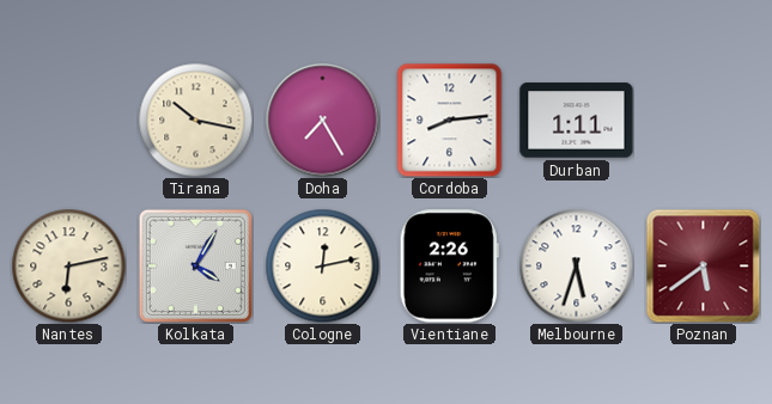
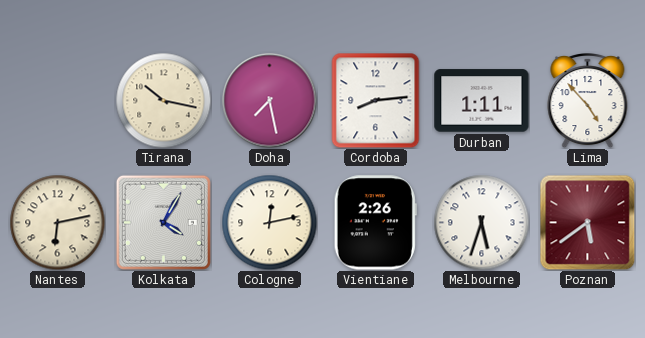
Doha: 7:25 -> 7:28
Lima: none -> 4:53
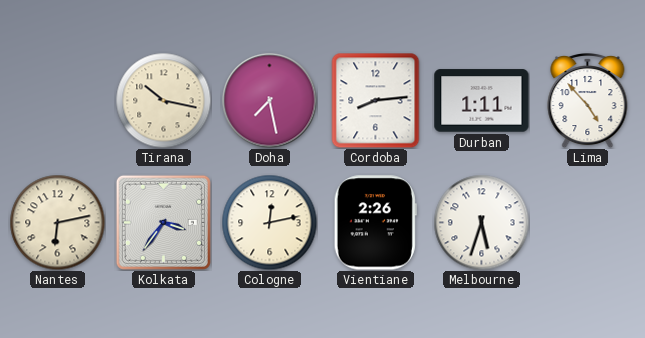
Kolkata: 4:05 -> 3:36
Poznan: 5:39 -> none
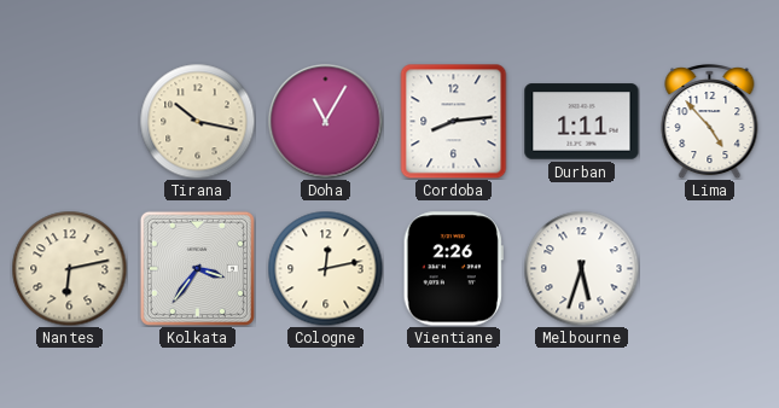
Doha: 7:28 -> 11:05
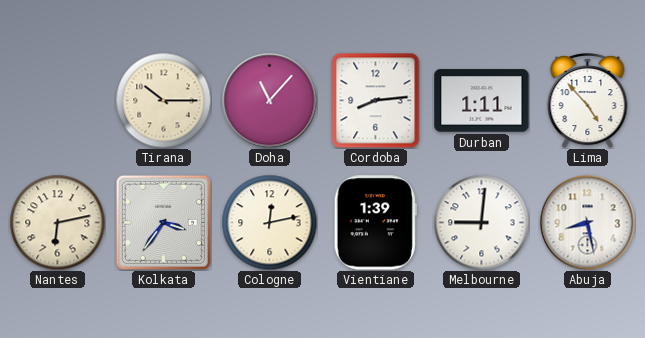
Tirana: 10:17 -> 10:15
Doha: 11:05 -> 11:07
Vientiane: 2:26 -> 1:39
Melbourne: 5:33 -> 9:01
Abuja: none -> 8:28
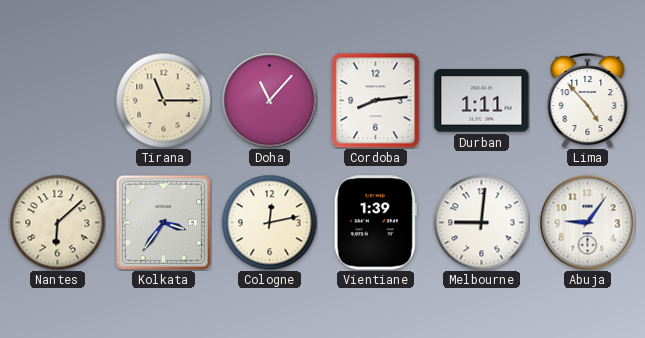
Tirana: 10:15 -> 11:15
Nantes: 6:13 -> 6:08
Abuja: 8:28 -> 9:06
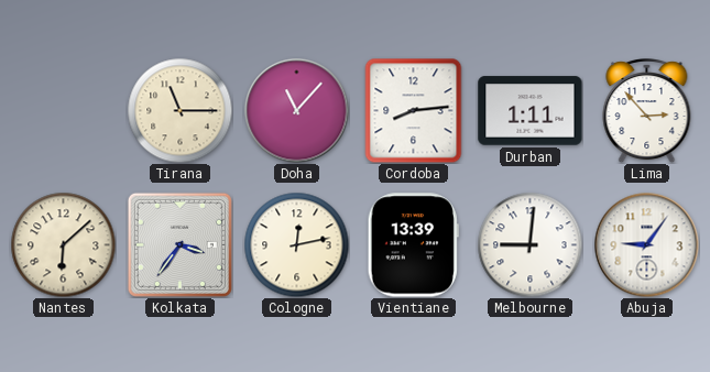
Lima: 4:53 -> 2:53
Vientiane: 1:39 -> 13:39
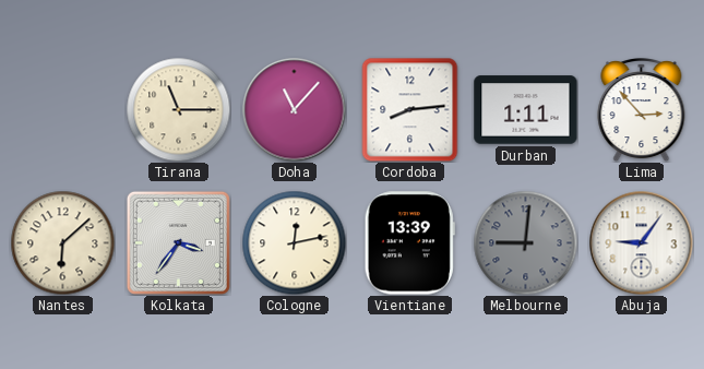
Melbourne dial: white -> grey
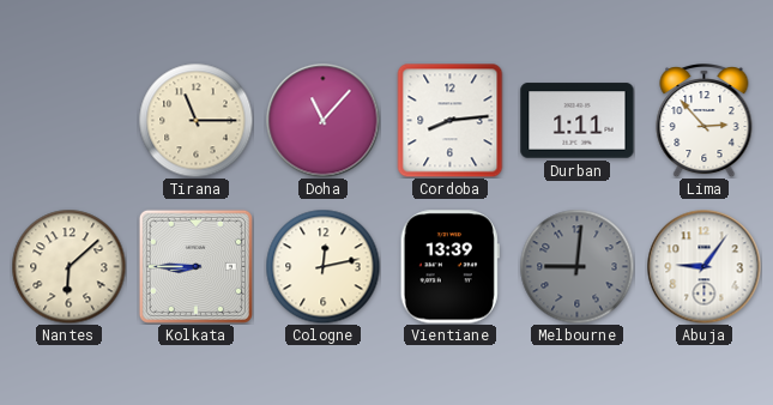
Kolkata: 3:36 -> 8:45
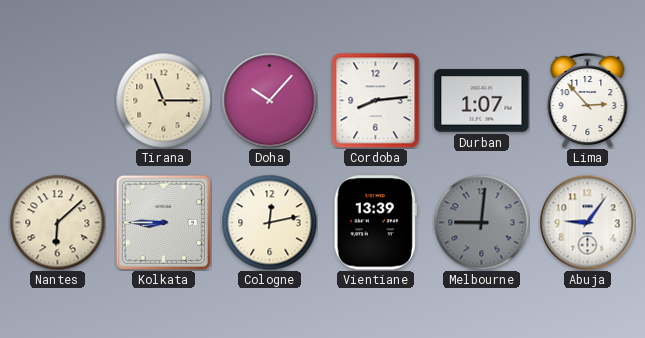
Doha: 11:07 -> 10:07
Durban: 1:11 -> 1:07
